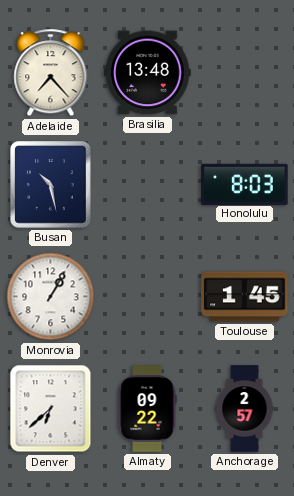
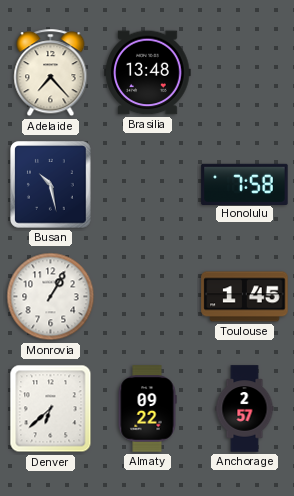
Honolulu: 8:03 -> 7:58
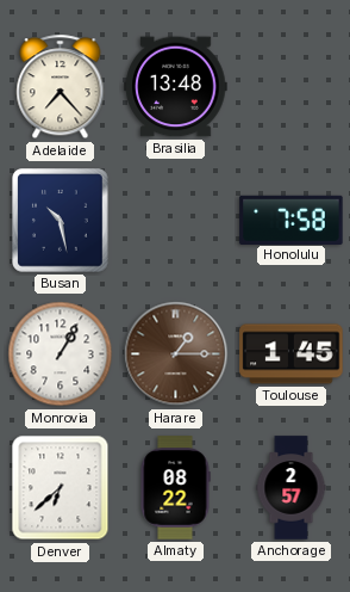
Harare: none -> 1:15
Almaty: 09:22 -> 08:22
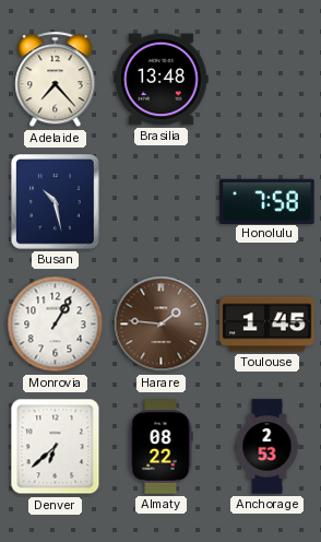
Harare: 1:15 -> 1:46
Anchorage: 2:57 -> 2:53
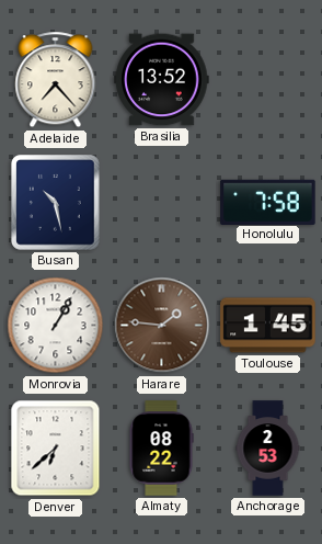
Brasilia: 13:48 -> 13:52
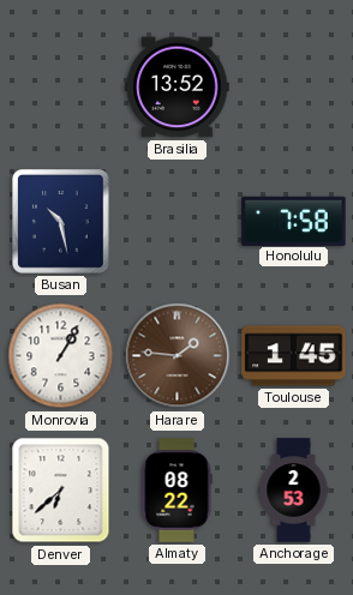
Adelaide: 7:23 -> none
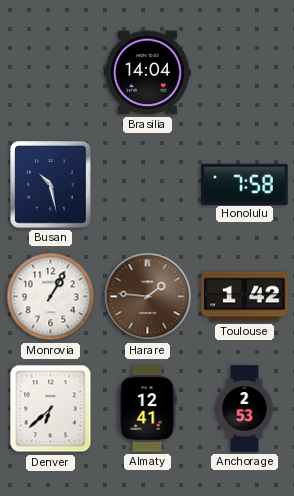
Brasilia: 13:52 -> 14:04
Toulouse: 1:45 -> 1:42
Almaty: 08:22 -> 12:41
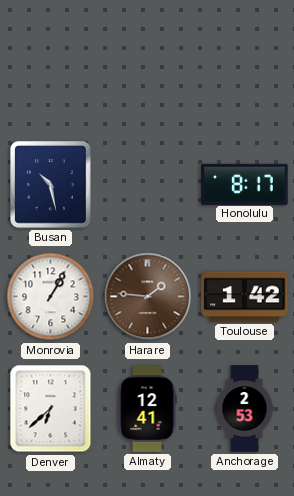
Brasilia: 14:04 -> none
Honolulu: 7:58 -> 8:17
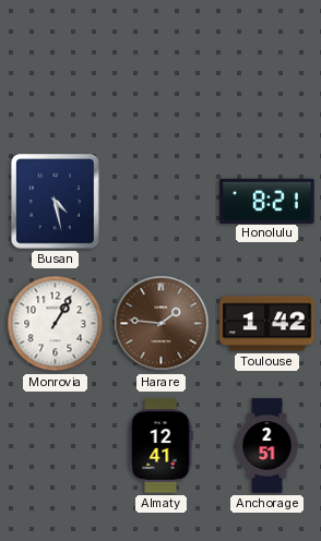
Busan: 10:28 -> 4:28
Honolulu: 8:17 -> 8:21
Denver: 6:38 -> none
Anchorage: 2:53 -> 2:51
